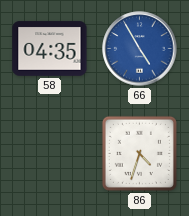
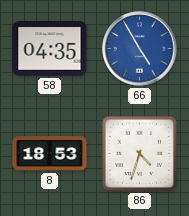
8: none -> 18:53
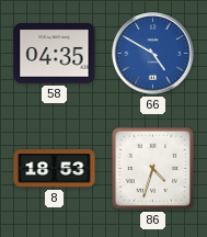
66: 4:55 -> 4:50
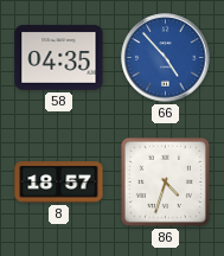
66: 4:50 -> 4:53
8: 18:53 -> 18:57
